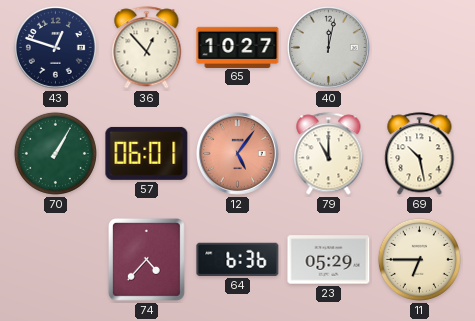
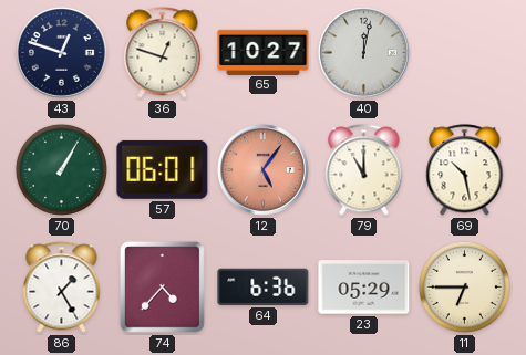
36: 12:53 -> 12:48
86: none -> 1:25
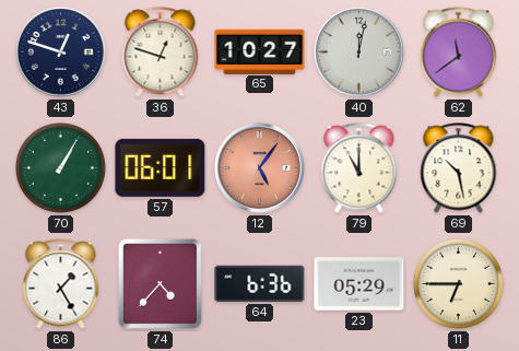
62: none -> 11:39
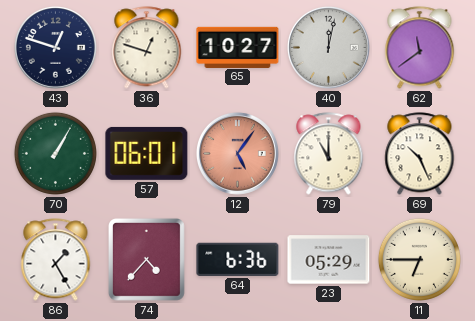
69: 10:28 -> 10:26
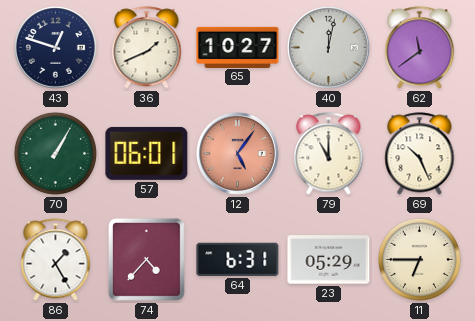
36: 12:48 -> 1:41
64: 6:36 -> 6:31
